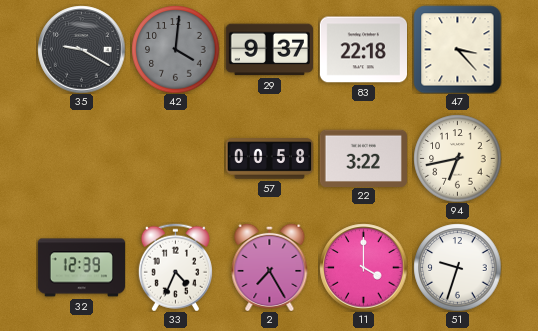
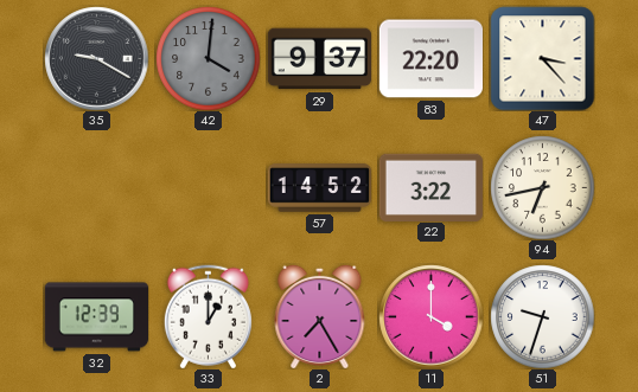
83: 22:18 -> 22:20
57: 00:58 -> 14:52
33: 4:34 -> 1:00
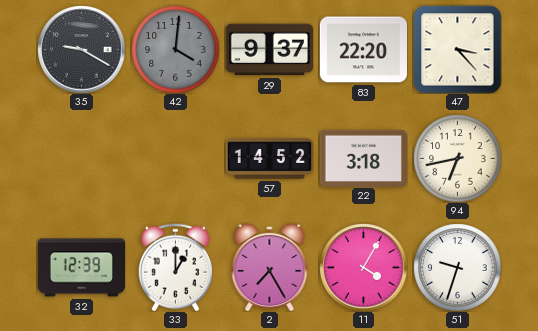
22: 3:22 -> 3:18
11: 4:00 -> 4:05
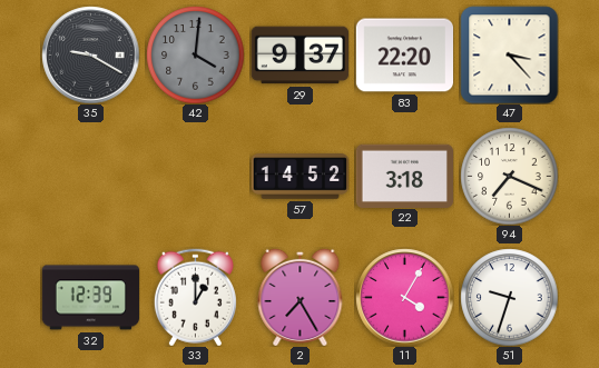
94: 6:43 -> 7:19
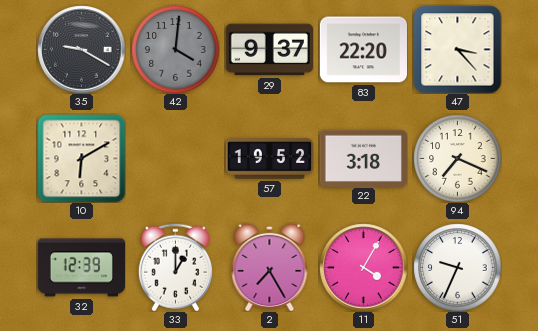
10: none -> 6:10
57: 14:52 -> 19:52
51: 9:33 -> 9:34
